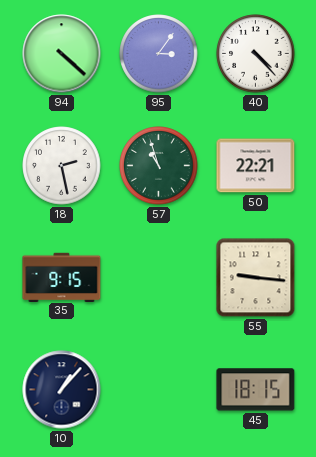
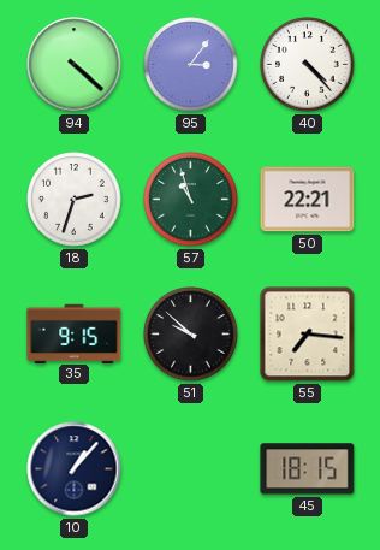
18: 2:28 -> 2:33
51: none -> 9:52
55: 9:16 -> 7:16
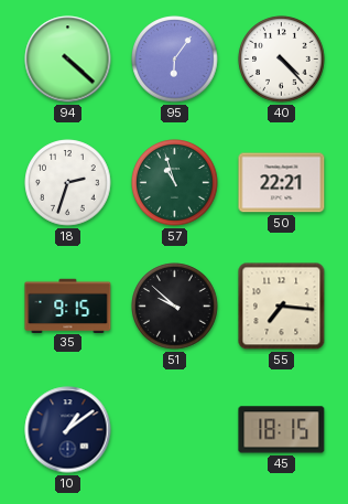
95: 3:06 -> 6:06
10: 1:07 -> 1:09
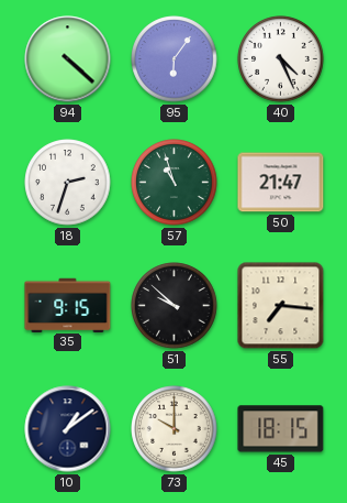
40: 4:23 -> 4:26
50: 22:21 -> 21:47
73: none -> 10:00
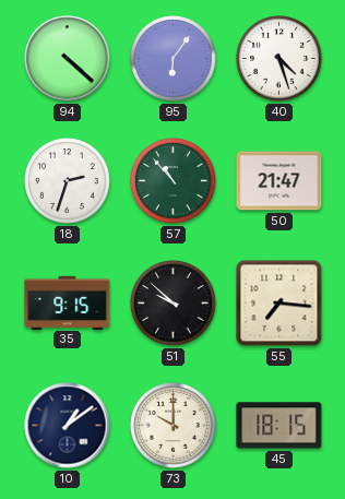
40: 4:26 -> 4:27
57: 10:57 -> 10:53
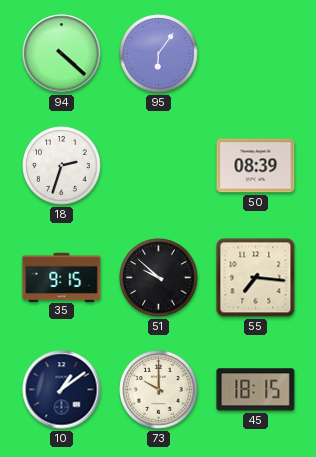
40: 4:27 -> none
57: 10:53 -> none
50: 21:47 -> 08:39
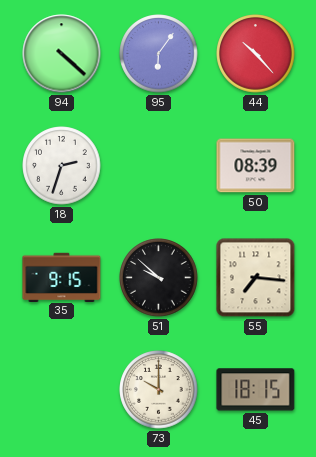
44: none -> 10:23
10: 1:09 -> none
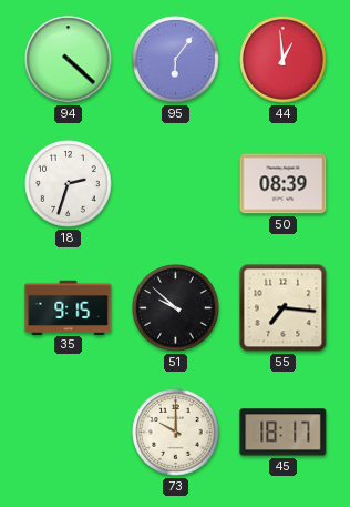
44: 10:23 -> 12:59
45: 18:15 -> 18:17
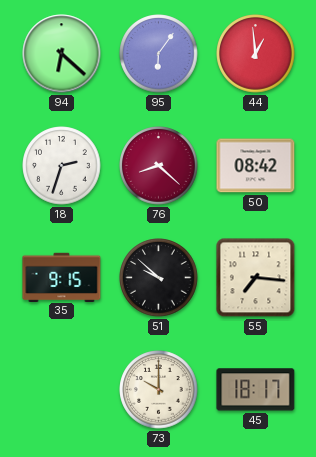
94: 4:22 -> 6:22
76: none -> 8:22
50: 08:39 -> 08:42
